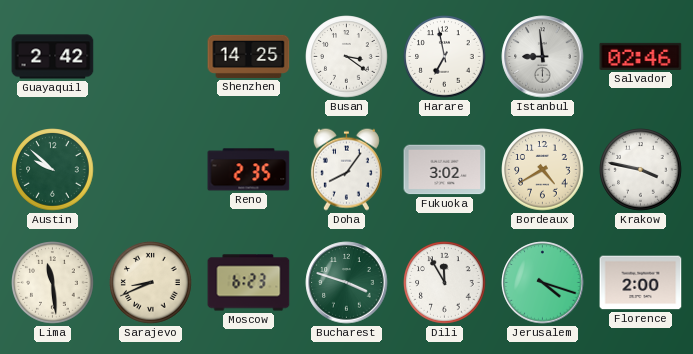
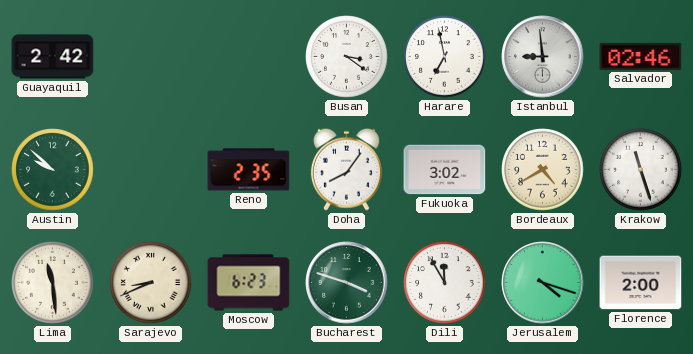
Shenzhen: 14:25 -> none
Krakow: 3:47 -> 11:27
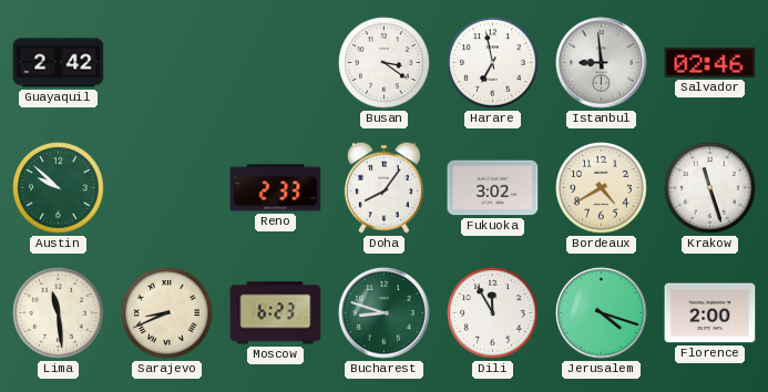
Reno: 2:35 -> 2:33
Bucharest: 3:48 -> 8:48
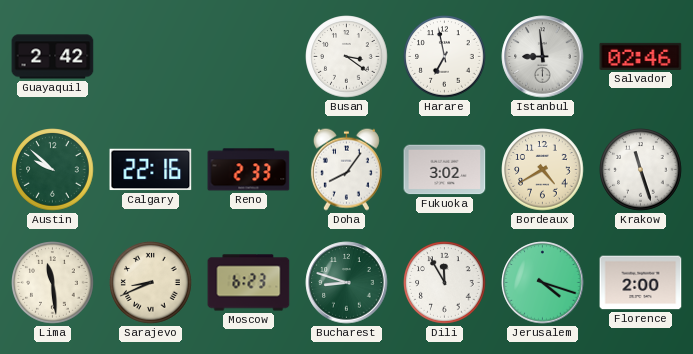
Calgary: none -> 22:16
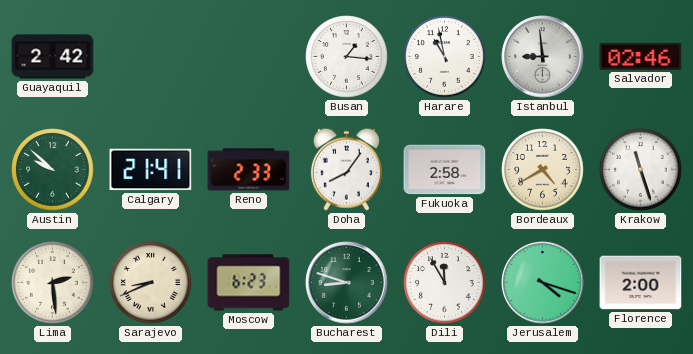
Busan: 3:21 -> 1:16
Harare: 6:58 -> 10:58
Calgary: 22:16 -> 21:41
Fukuoka: 3:02 -> 2:58
Lima: 11:29 -> 2:29
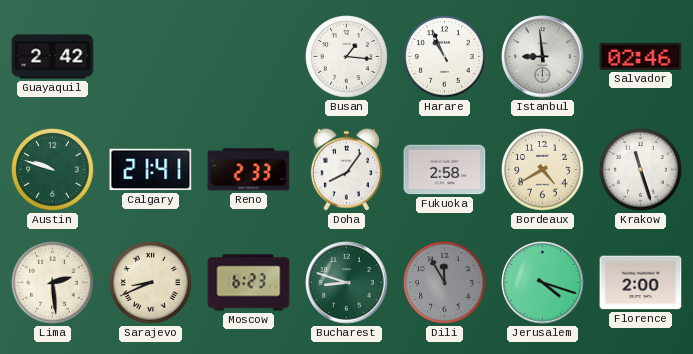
Harare: 10:58 -> 10:56
Austin: 9:52 -> 9:48
Dili dial: white -> grey
